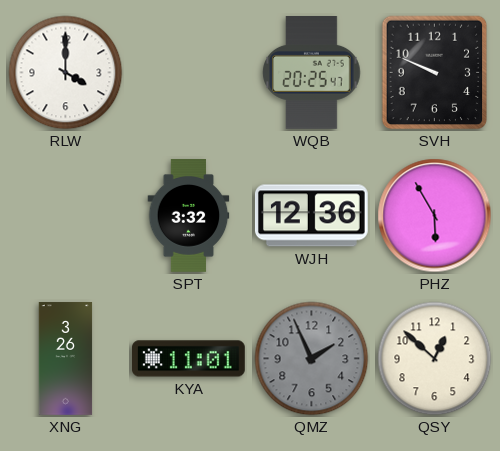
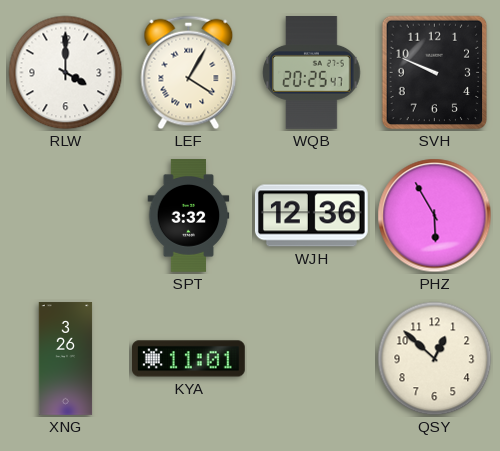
LEF: none -> 4:05
QMZ: 1:56 -> none
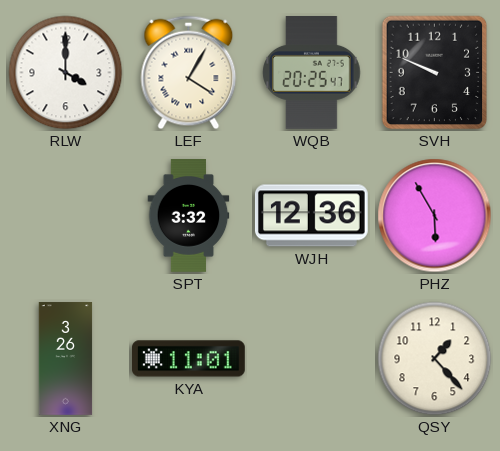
QSY: 12:52 -> 1:23
